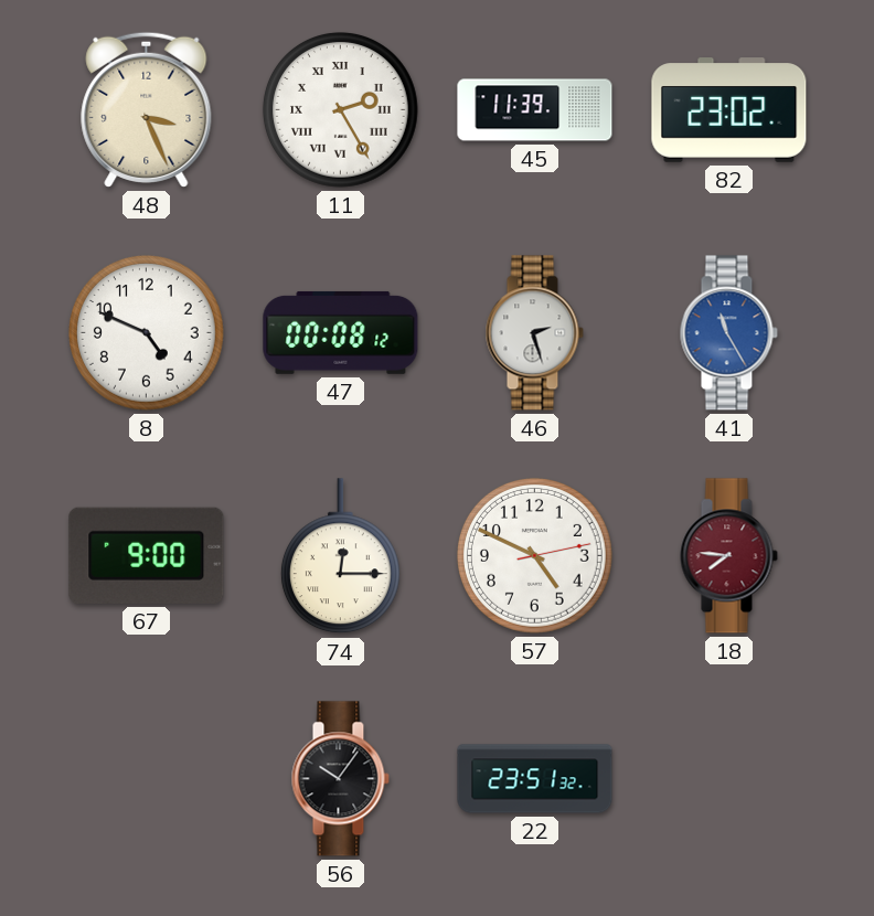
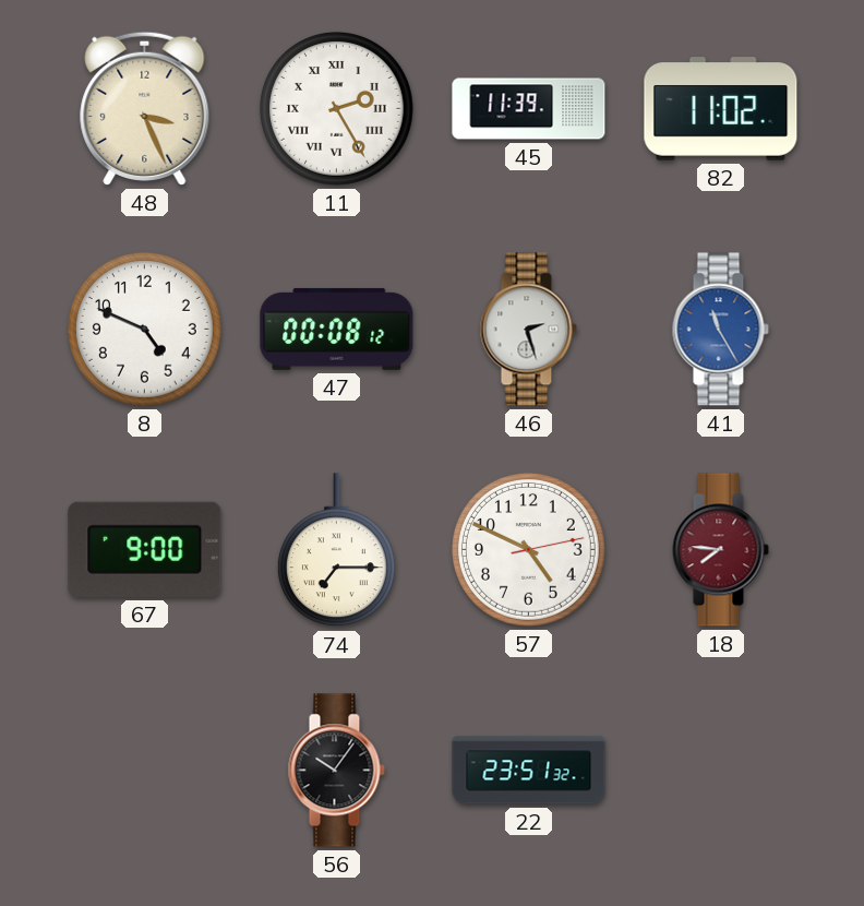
82: 23:02 -> 11:02
74: 12:15 -> 7:15
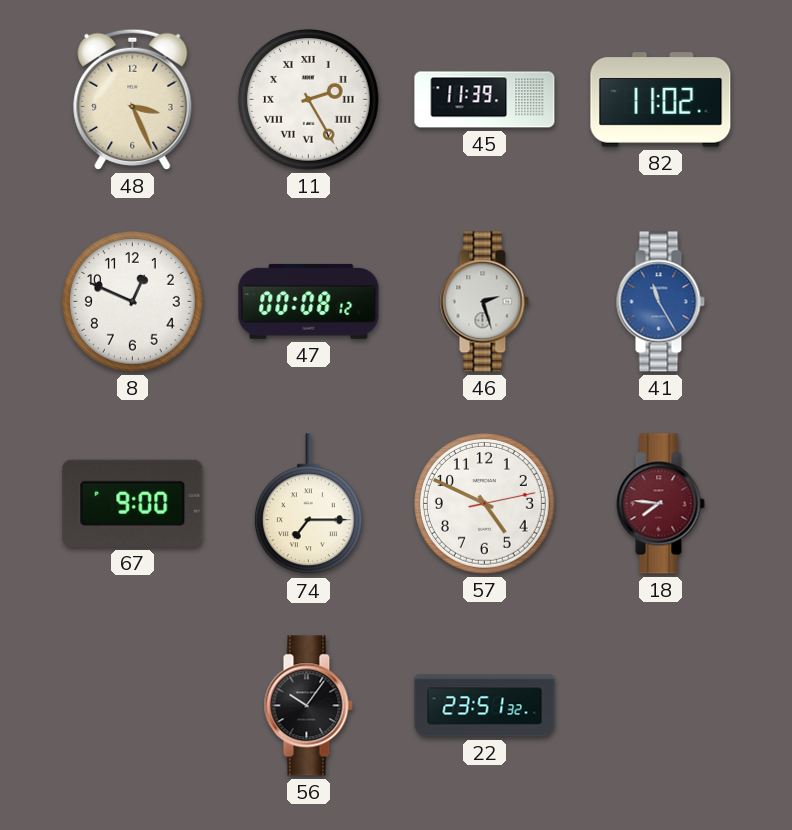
8: 4:49 -> 12:49
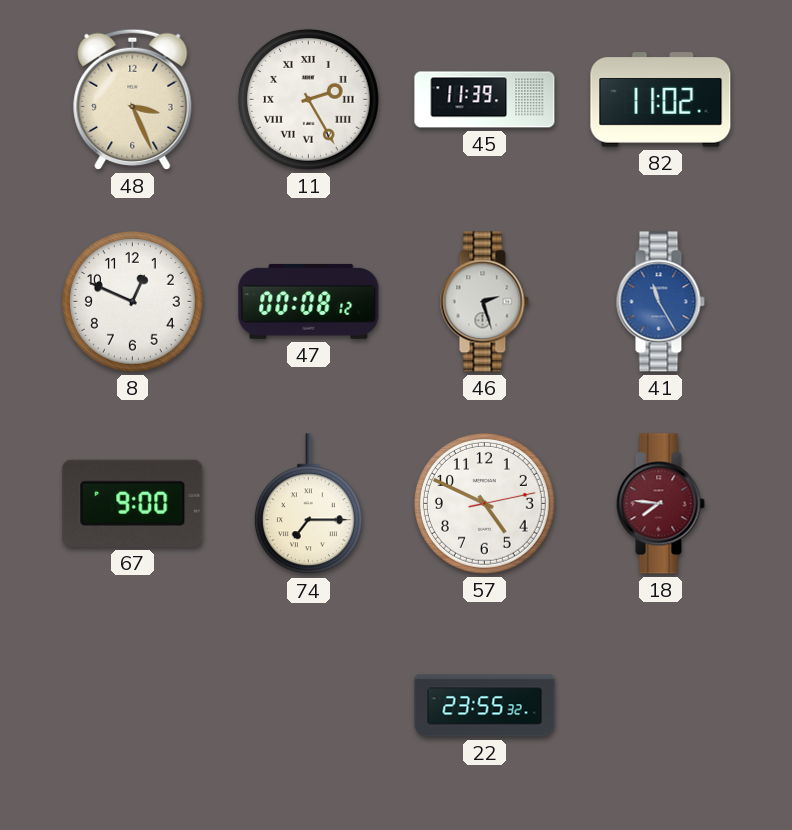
56: 10:06 -> none
22: 23:51 -> 23:55
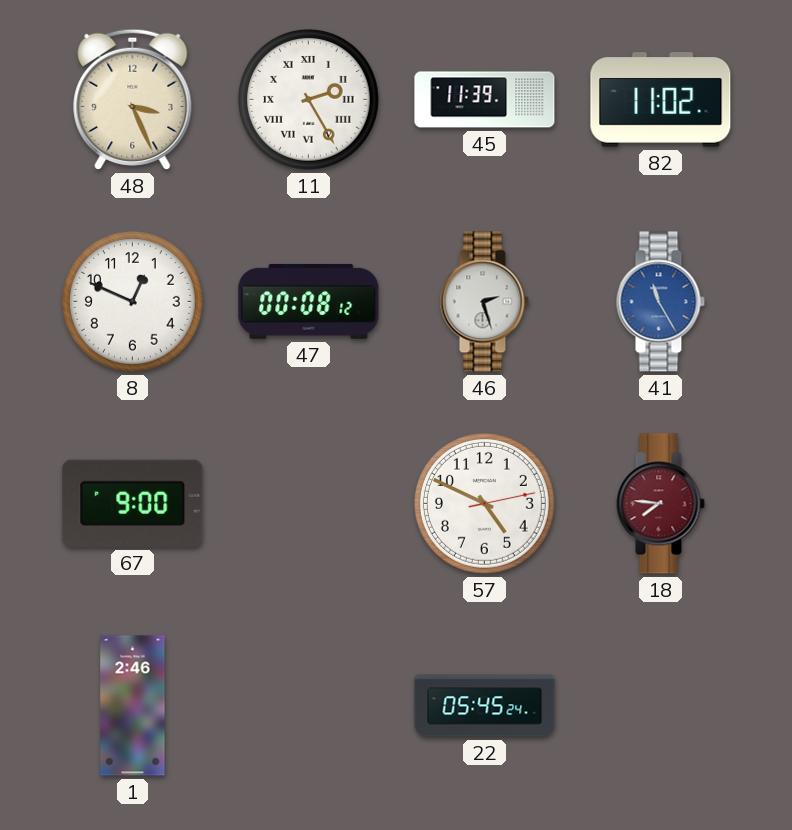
74: 7:15 -> none
1: none -> 2:46
22: 23:55 -> 05:45
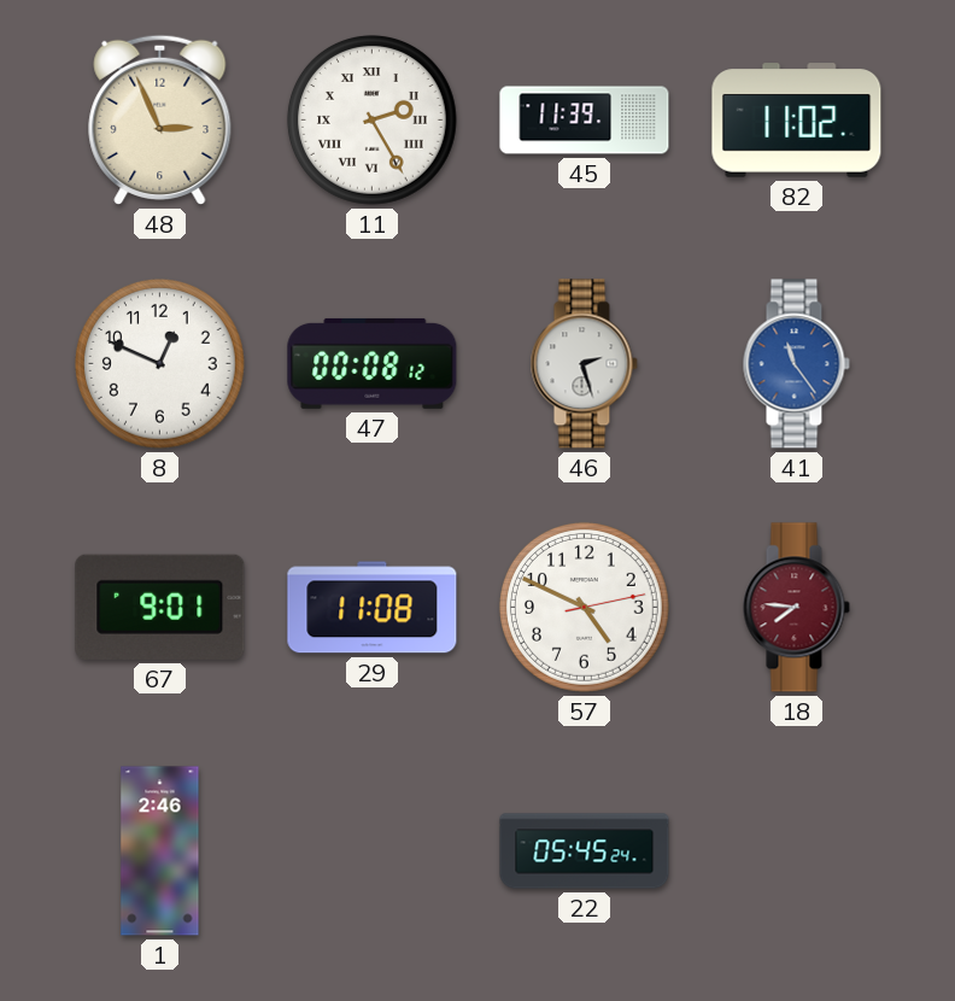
48: 3:26 -> 2:56
41: 11:25 -> 11:24
67: 9:00 -> 9:01
29: none -> 11:08
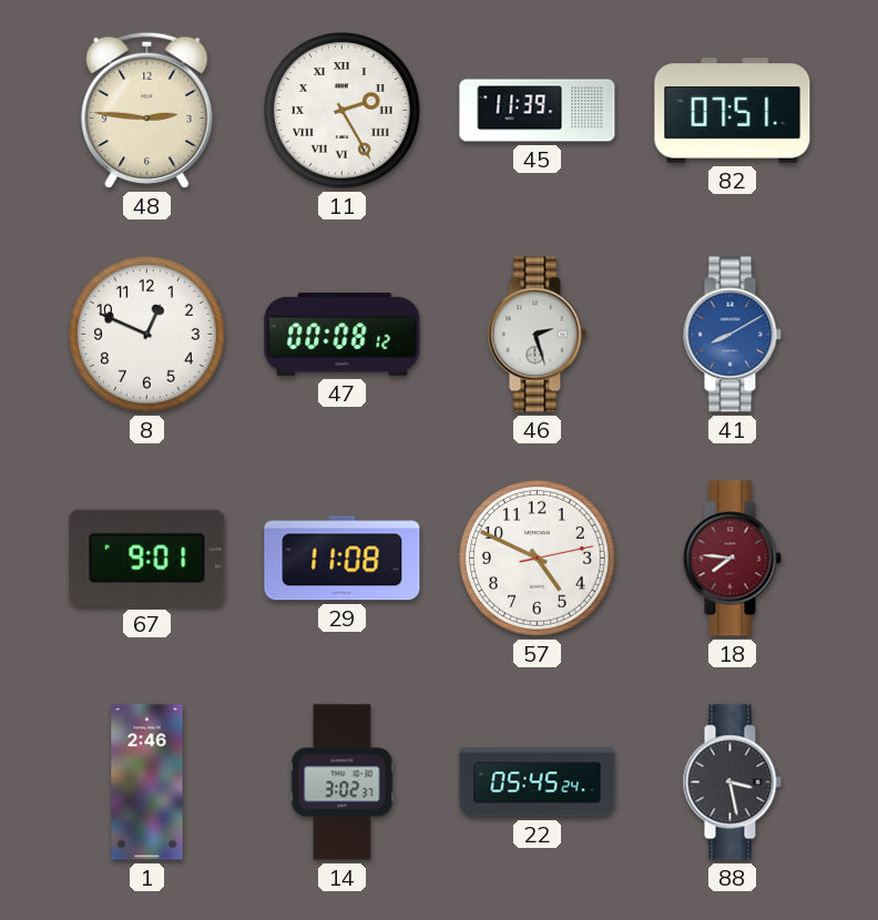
48: 2:56 -> 2:46
82: 11:02 -> 07:51
41: 11:24 -> 8:10
14: none -> 3:02
88: none -> 3:28
